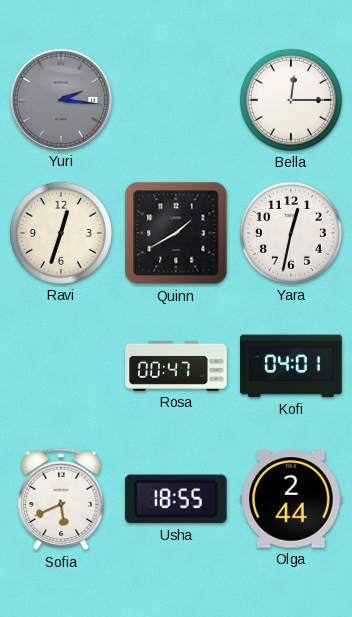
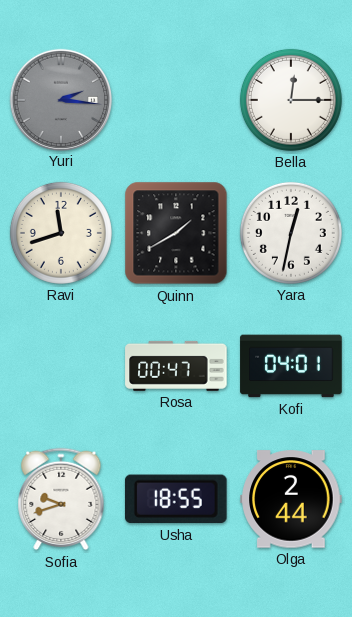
Ravi: 12:33 -> 11:42
Sofia: 5:41 -> 9:42
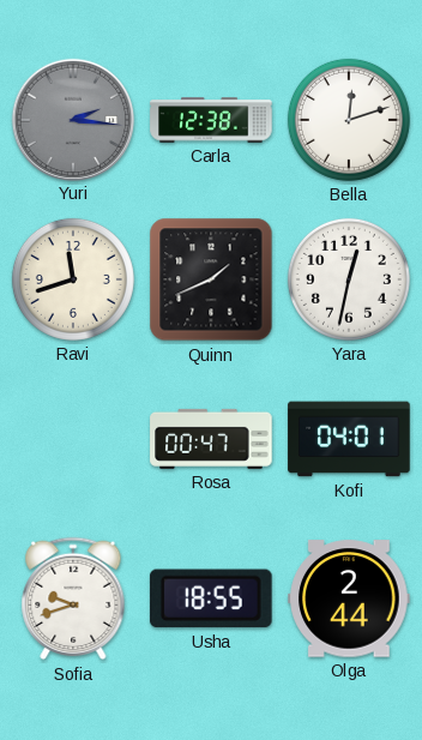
Carla: none -> 12:38
Bella: 12:15 -> 12:12
Quinn: 1:40 -> 1:41
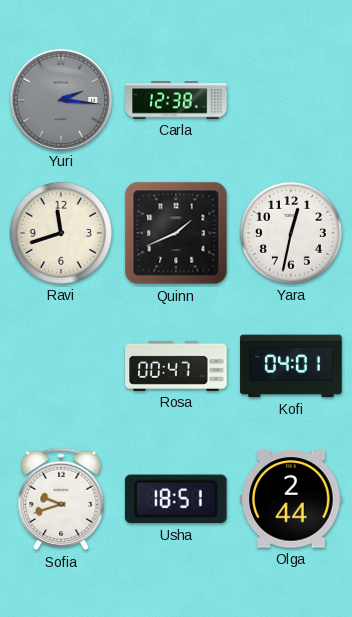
Bella: 12:12 -> none
Usha: 18:55 -> 18:51
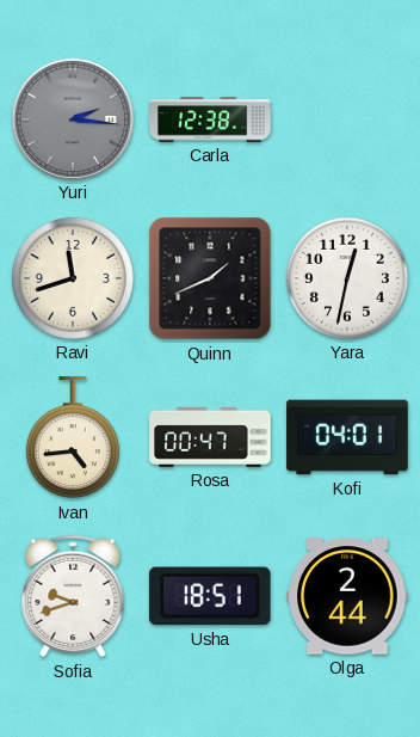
Ivan: none -> 4:44
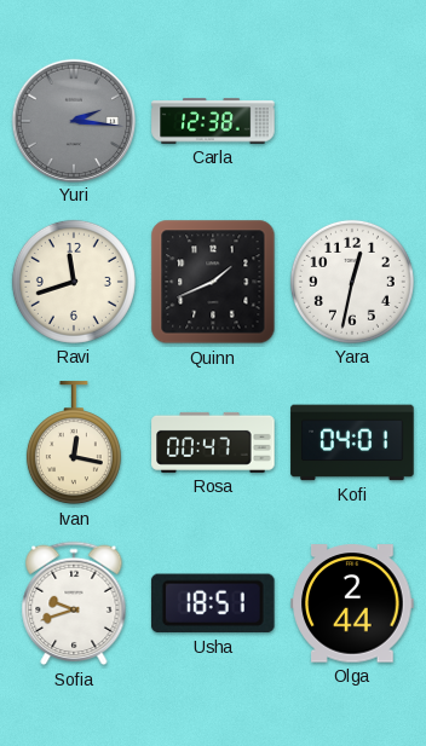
Ivan: 4:44 -> 12:17
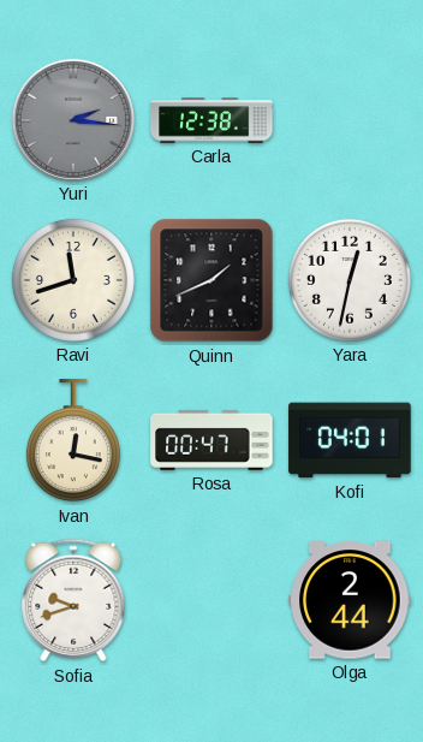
Usha: 18:51 -> none
